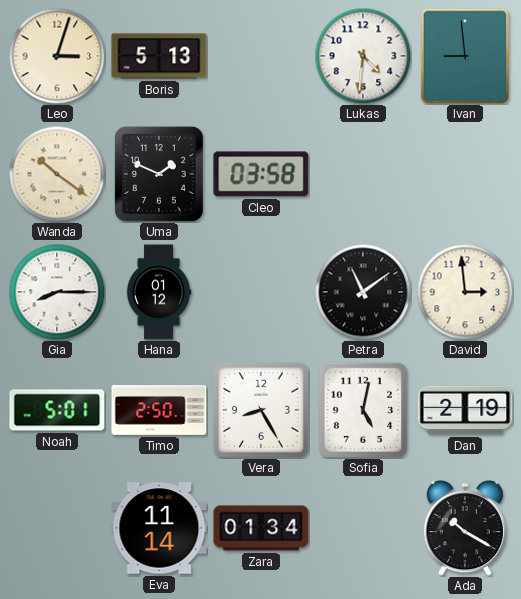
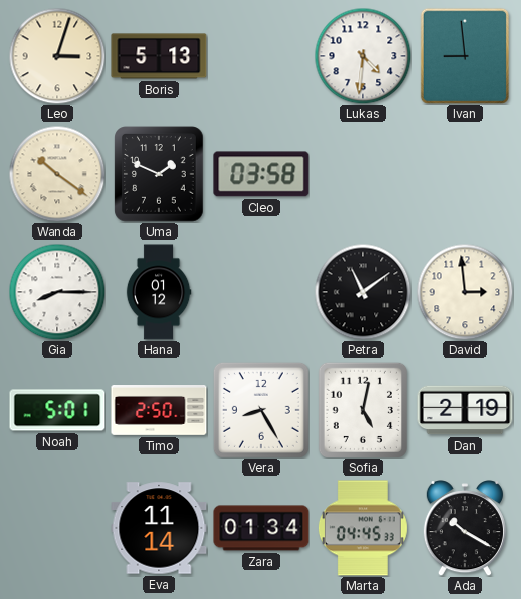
Marta: none -> 04:45
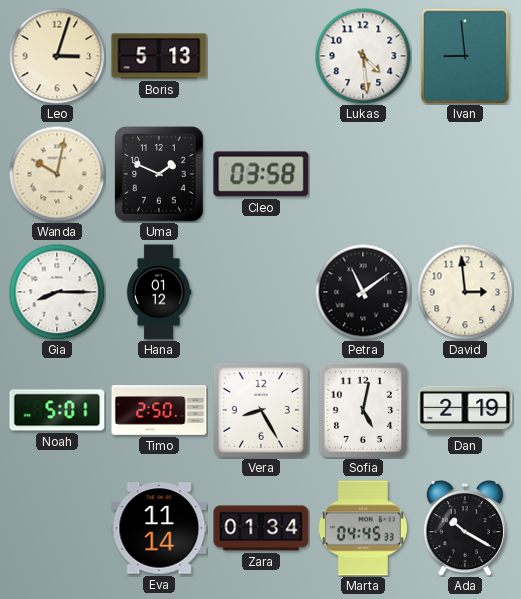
Lukas: 4:31 -> 4:29
Wanda: 10:21 -> 10:02
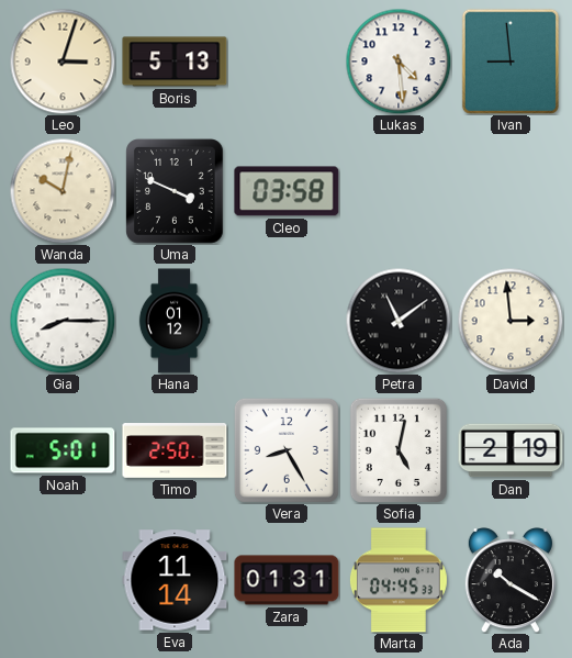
Uma: 1:49 -> 3:49
Zara: 01:34 -> 01:31
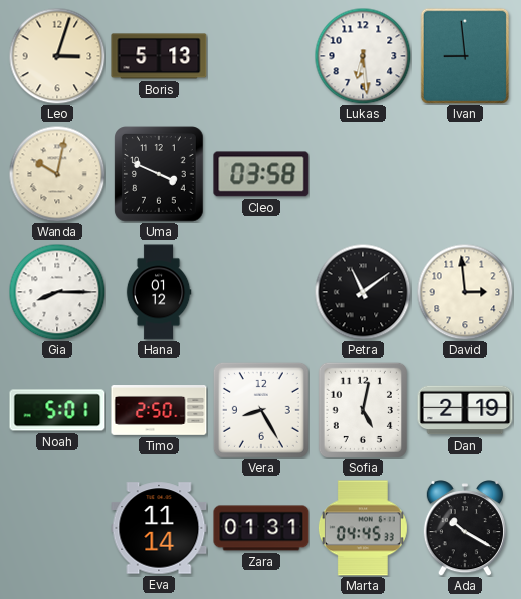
Lukas: 4:29 -> 6:29
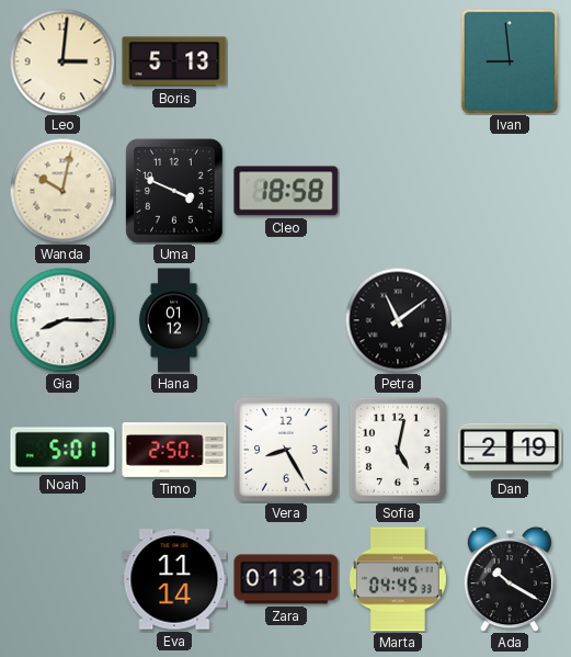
Leo: 3:03 -> 3:01
Lukas: 6:29 -> none
Cleo: 03:58 -> 18:58
David: 2:59 -> none
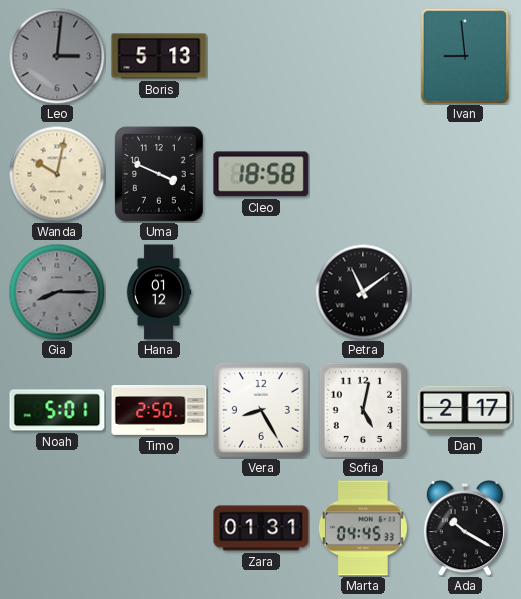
Leo dial: cream -> grey
Gia dial: white -> grey
Dan: 2:19 -> 2:17
Eva: 11:14 -> none
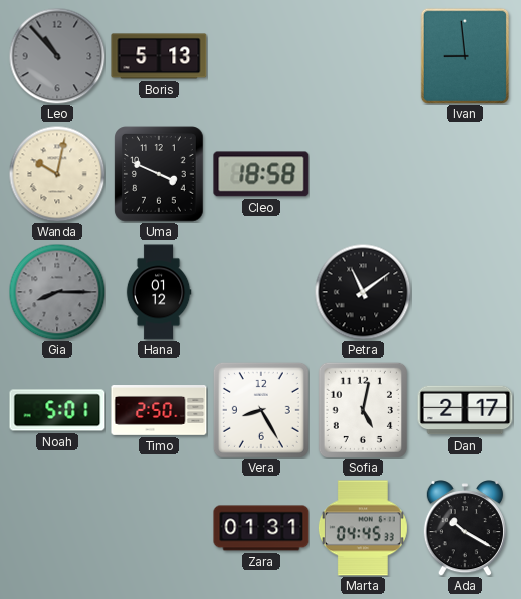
Leo: 3:01 -> 10:53
